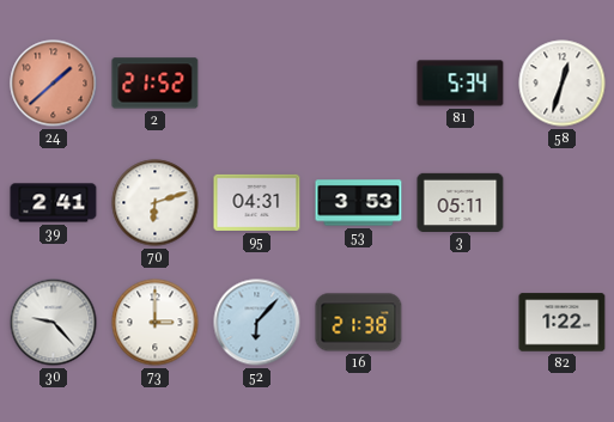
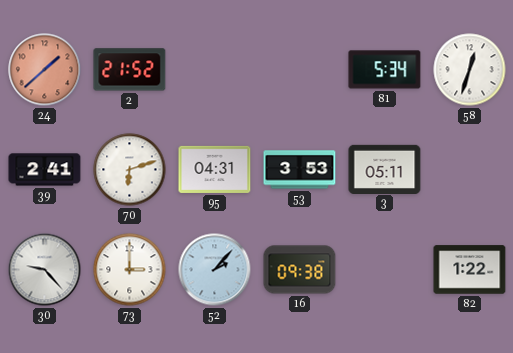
52: 6:07 -> 2:07
16: 21:38 -> 09:38
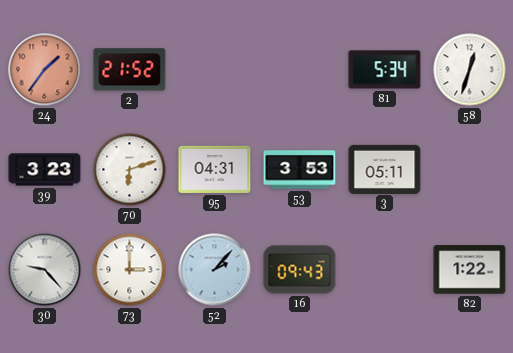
24: 1:38 -> 1:36
39: 2:41 -> 3:23
16: 09:38 -> 09:43
